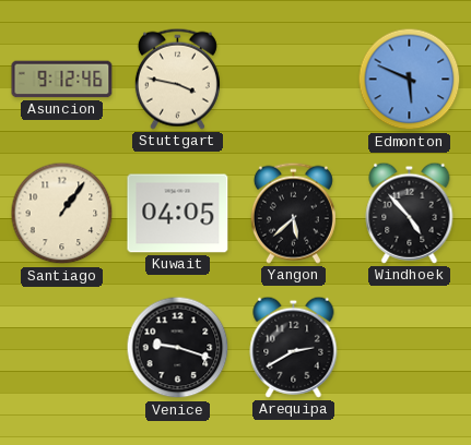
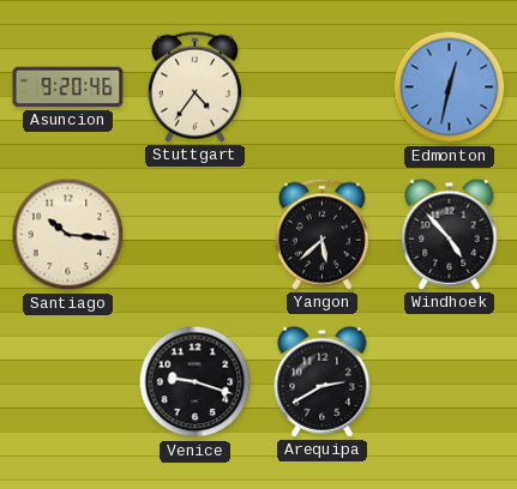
Asuncion: 9:12 -> 9:20
Stuttgart: 3:47 -> 4:36
Edmonton: 5:49 -> 12:32
Santiago: 1:06 -> 10:16
Kuwait: 04:05 -> none
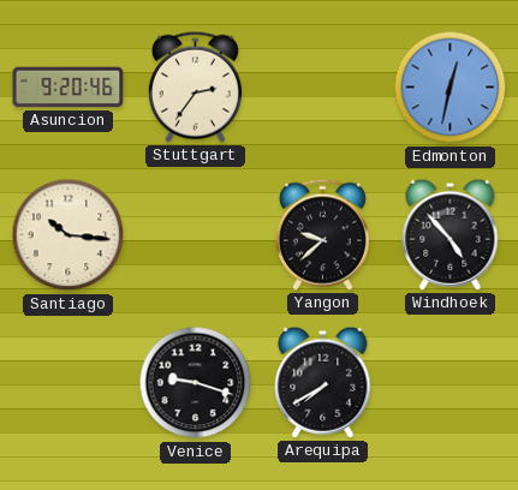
Stuttgart: 4:36 -> 2:36
Yangon: 5:38 -> 9:38
Arequipa: 2:40 -> 7:40
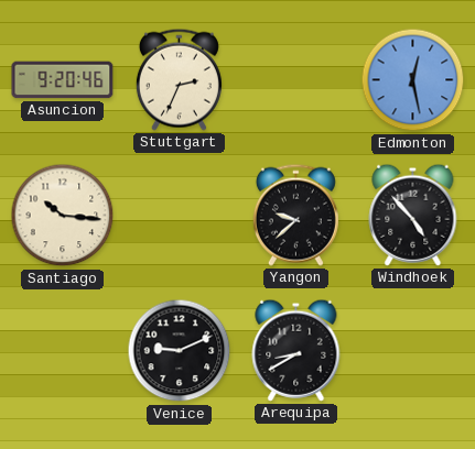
Stuttgart: 2:36 -> 2:34
Edmonton: 12:32 -> 12:28
Venice: 9:18 -> 9:11
Arequipa: 7:40 -> 8:40
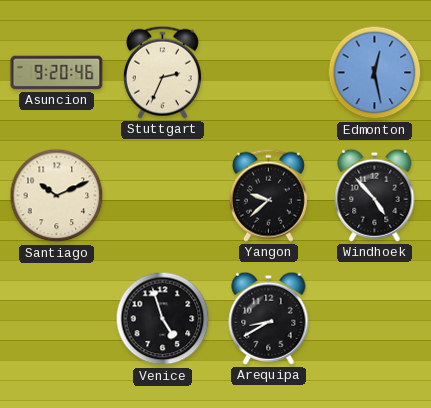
Santiago: 10:16 -> 10:11
Venice: 9:11 -> 4:57
